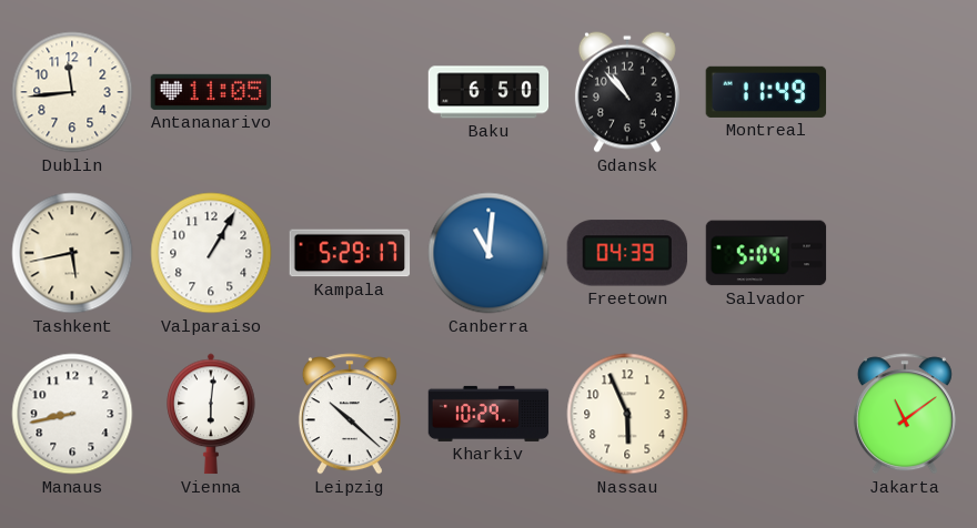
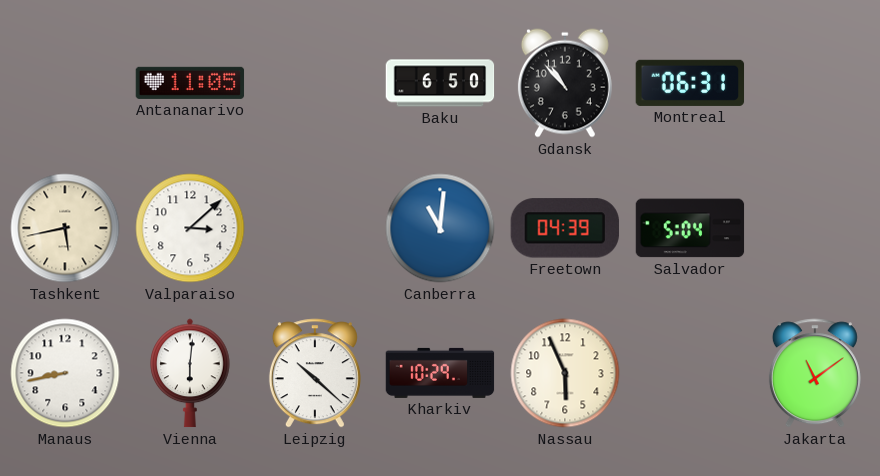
Dublin: 11:44 -> none
Montreal: 11:49 -> 06:31
Valparaiso: 1:05 -> 3:08
Kampala: 5:29 -> none
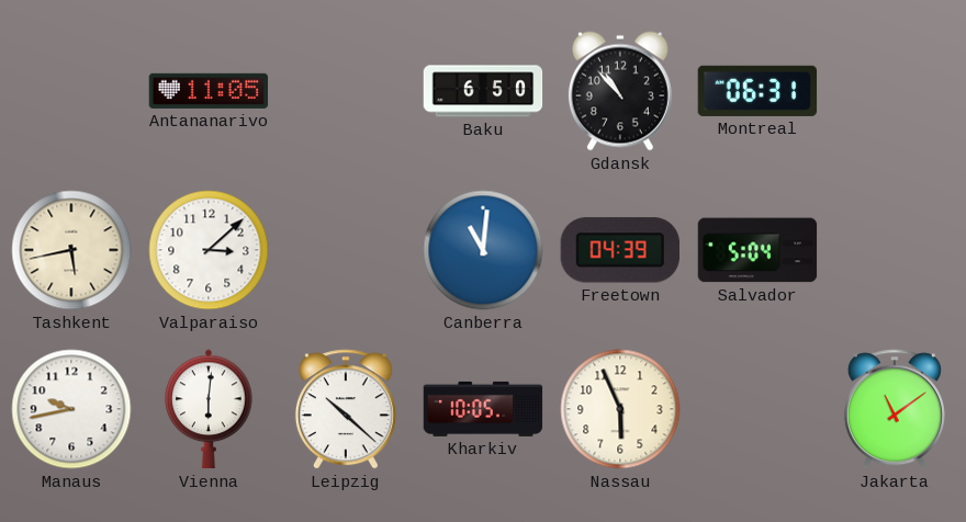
Manaus: 8:43 -> 9:43
Kharkiv: 10:29 -> 10:05
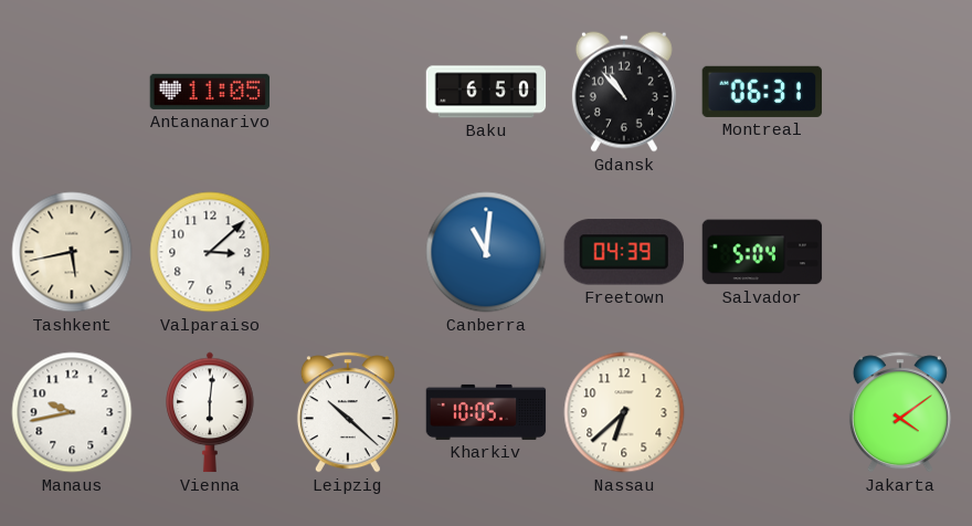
Nassau: 5:56 -> 6:38
Jakarta: 11:09 -> 4:09
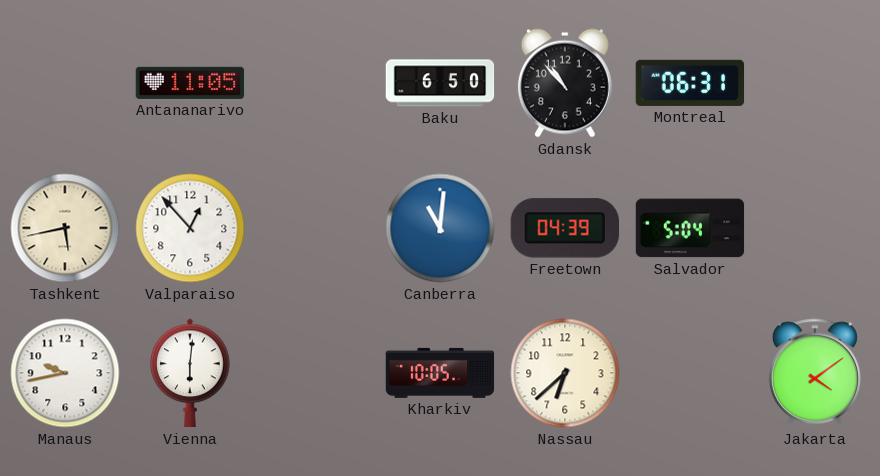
Valparaiso: 3:08 -> 12:53
Leipzig: 10:22 -> none
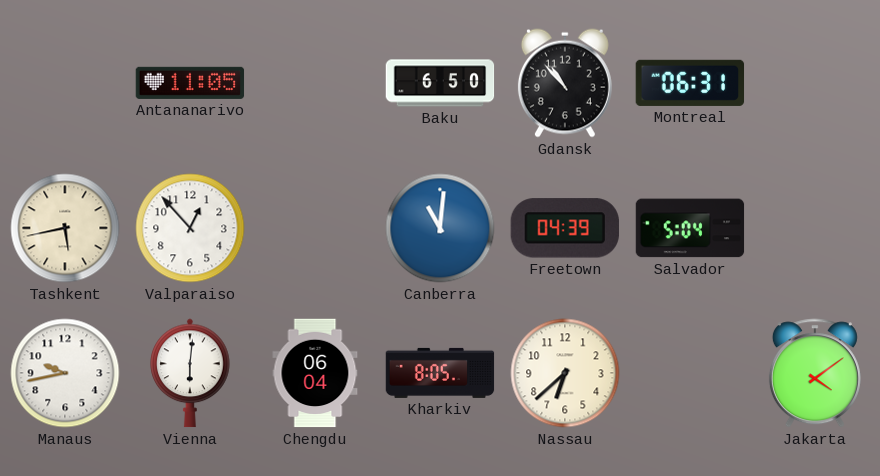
Chengdu: none -> 06:04
Kharkiv: 10:05 -> 8:05
